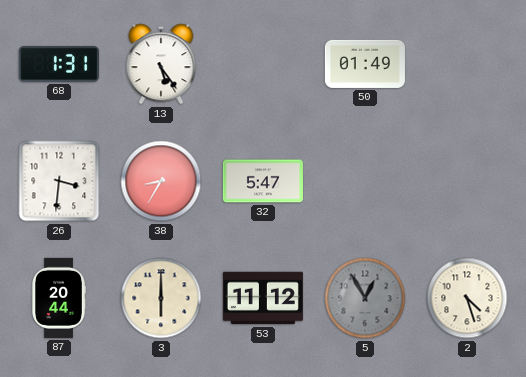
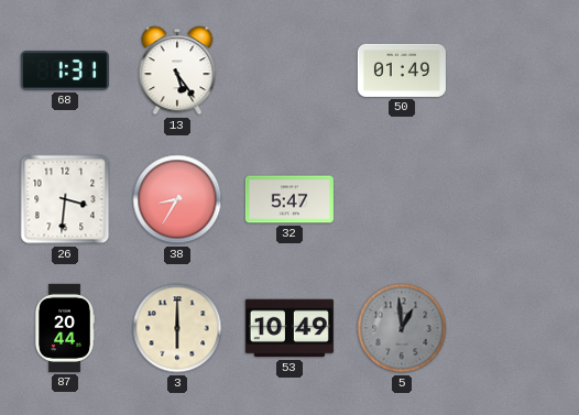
53: 11:12 -> 10:49
5: 12:55 -> 12:59
2: 4:27 -> none
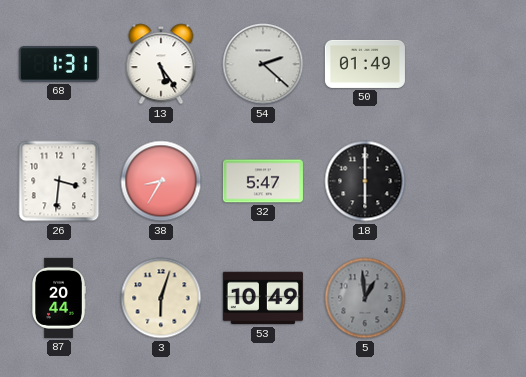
54: none -> 2:22
18: none -> 6:00
3: 6:00 -> 6:03
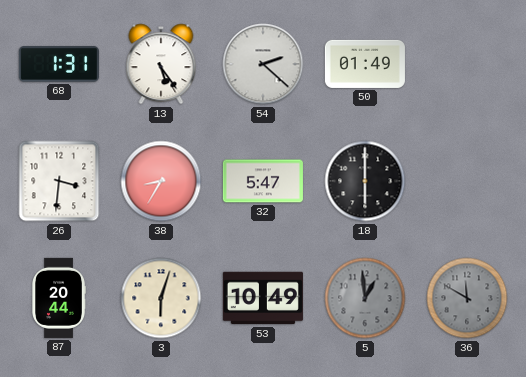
36: none -> 11:50
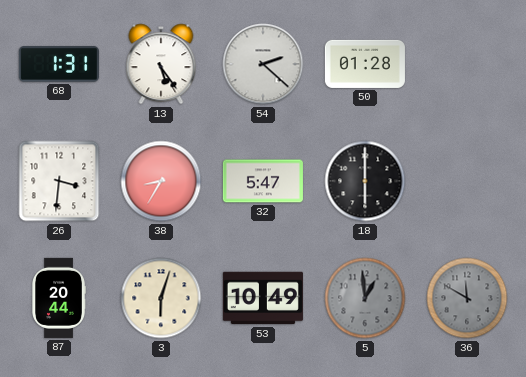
50: 01:49 -> 01:28
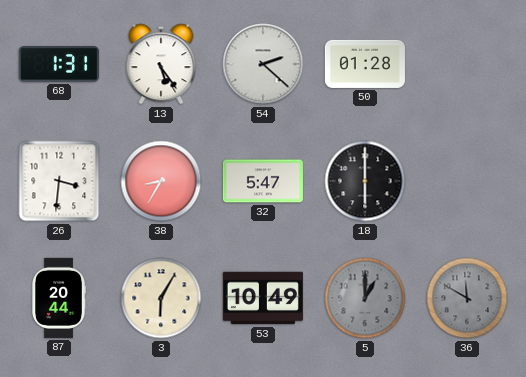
3: 6:03 -> 6:05
5: 12:59 -> 1:00
